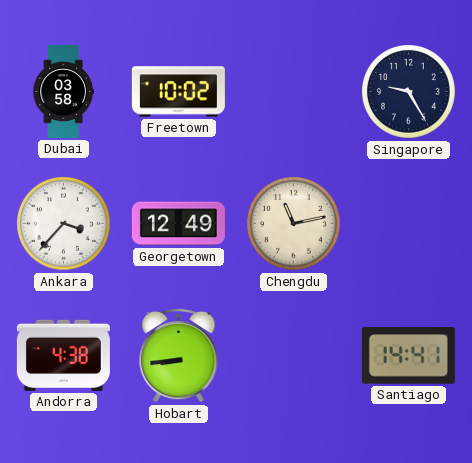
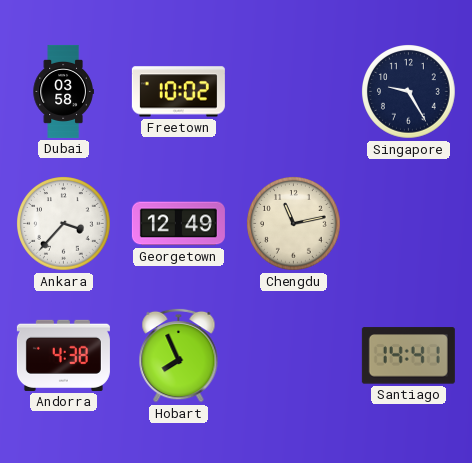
Hobart: 8:44 -> 7:56
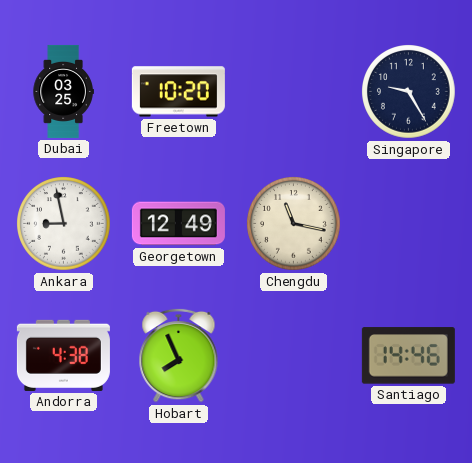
Dubai: 03:58 -> 03:25
Freetown: 10:02 -> 10:20
Ankara: 3:37 -> 8:58
Chengdu: 11:13 -> 11:17
Santiago: 14:41 -> 14:46
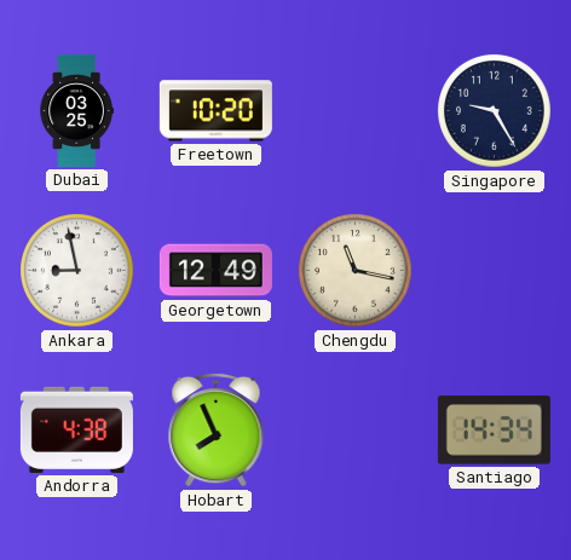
Santiago: 14:46 -> 14:34
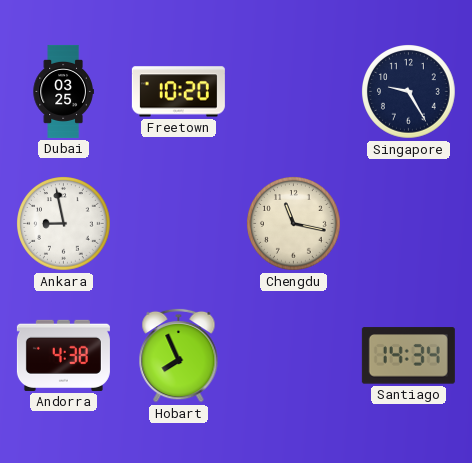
Georgetown: 12:49 -> none
